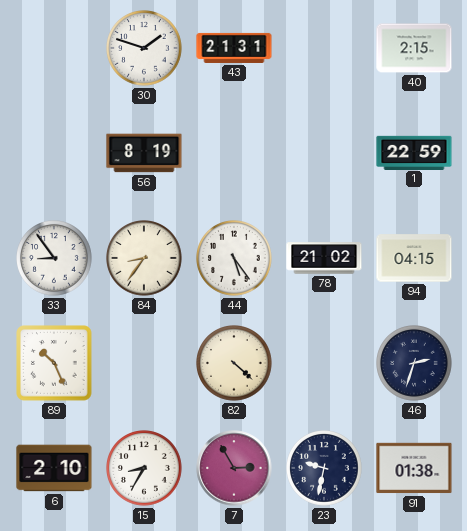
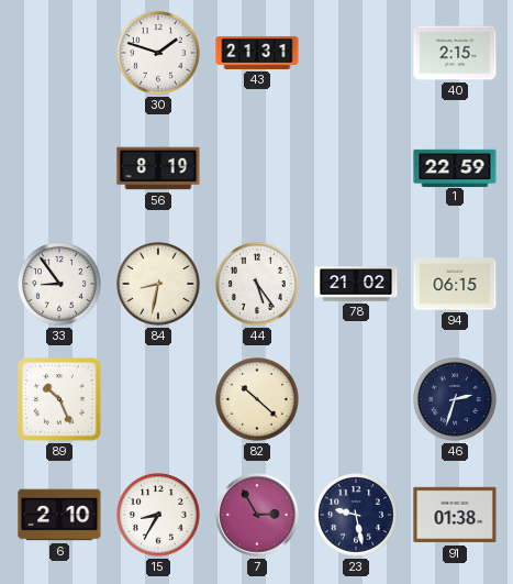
84: 8:36 -> 8:32
94: 04:15 -> 06:15
82: 4:22 -> 10:22
23: 9:32 -> 9:28
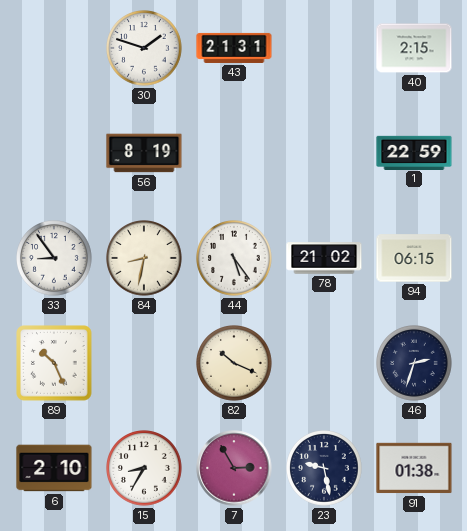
82: 10:22 -> 10:19
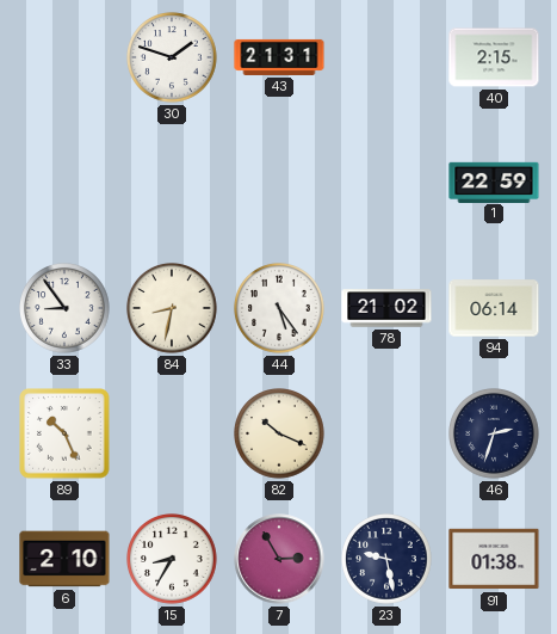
56: 8:19 -> none
94: 06:15 -> 06:14
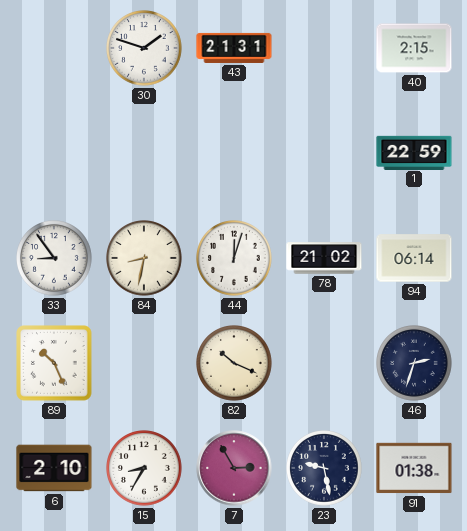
44: 5:24 -> 12:03
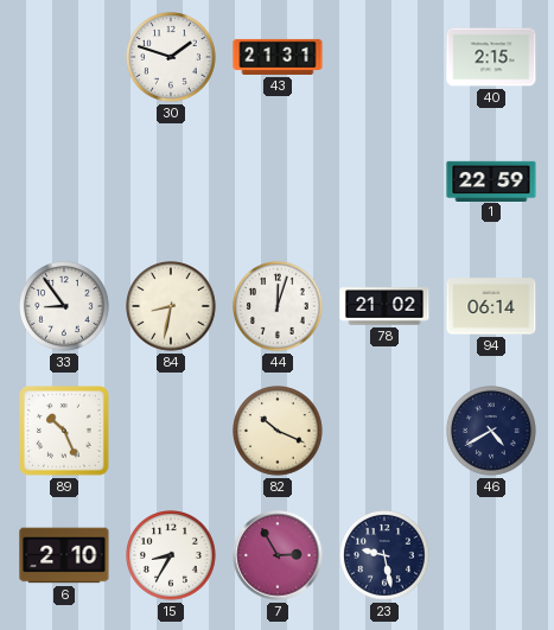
46: 2:33 -> 4:40
91: 01:38 -> none
